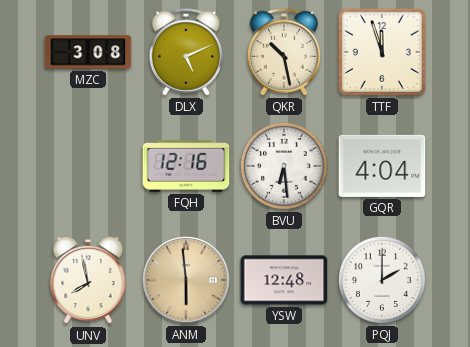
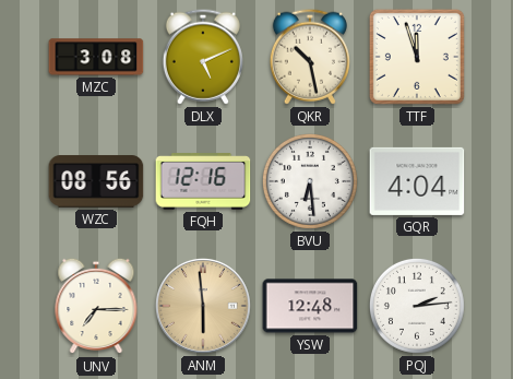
WZC: none -> 08:56
UNV: 7:58 -> 7:15
PQJ: 2:00 -> 2:14
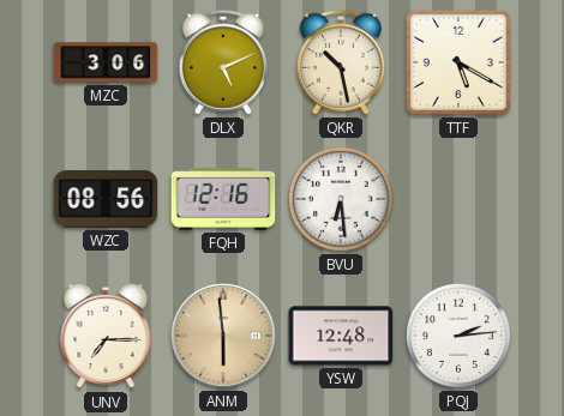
MZC: 3:08 -> 3:06
TTF: 11:57 -> 5:20
GQR: 4:04 -> none
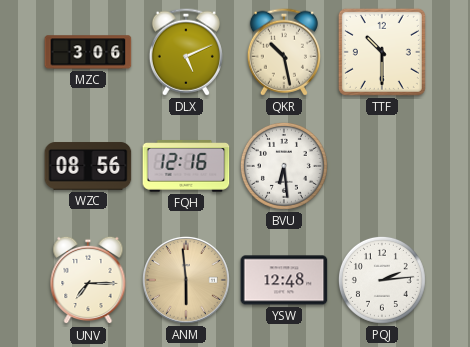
TTF: 5:20 -> 10:30
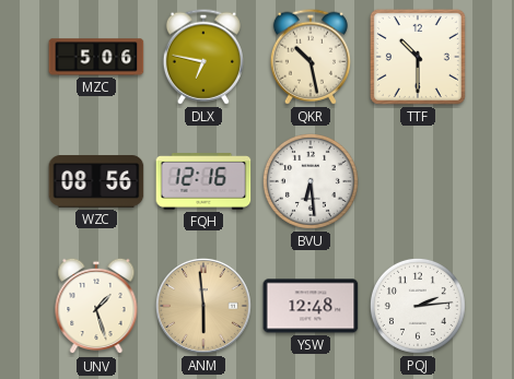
MZC: 3:06 -> 5:06
DLX: 5:11 -> 6:47
UNV: 7:15 -> 1:27
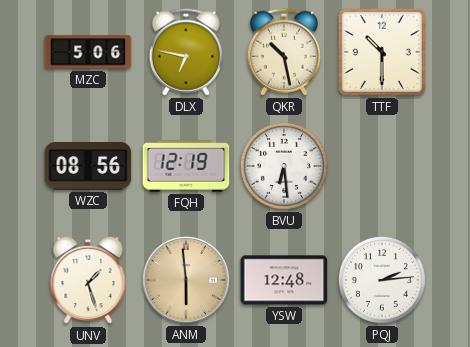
FQH: 12:16 -> 12:19
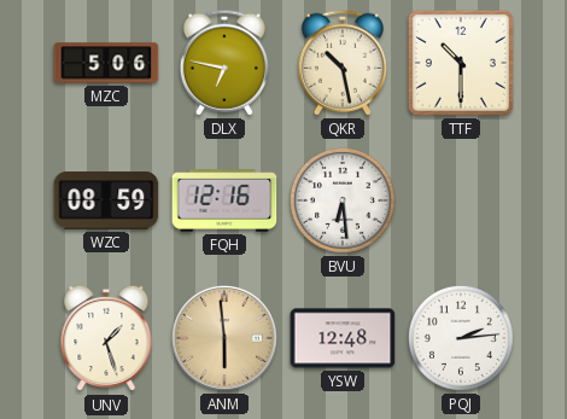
WZC: 08:56 -> 08:59
FQH: 12:19 -> 12:16
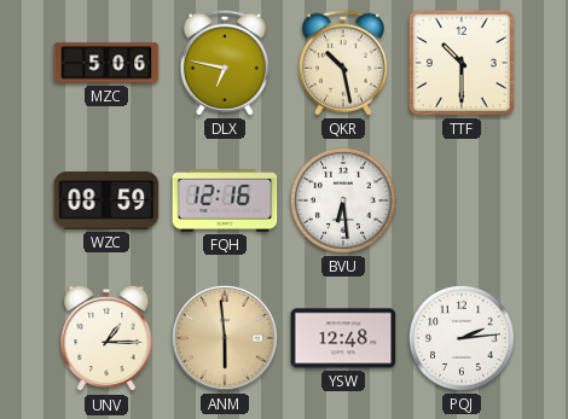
UNV: 1:27 -> 1:15
